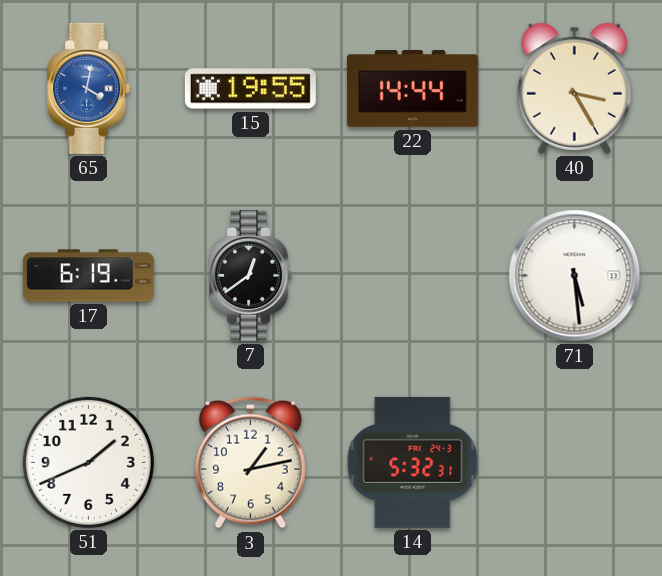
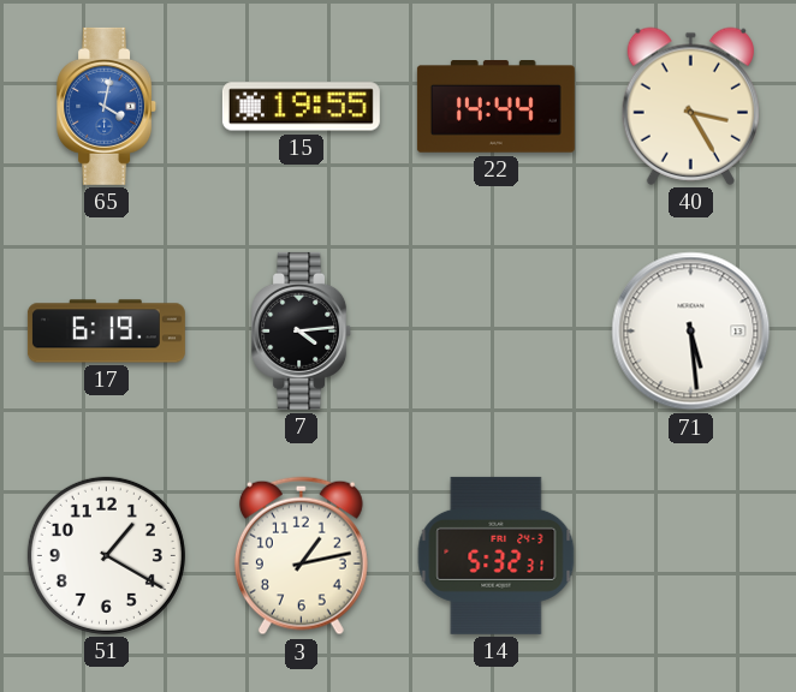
7: 12:39 -> 4:14
51: 1:41 -> 1:20
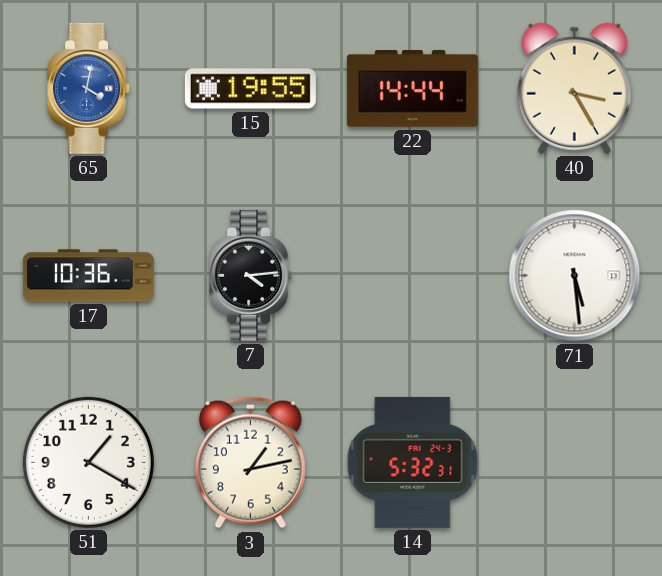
17: 6:19 -> 10:36
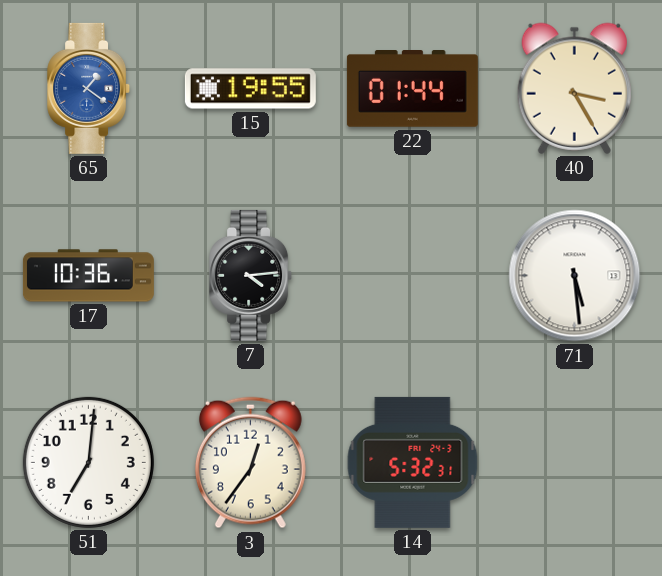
65: 4:02 -> 1:21
22: 14:44 -> 01:44
51: 1:20 -> 7:01
3: 1:13 -> 12:36
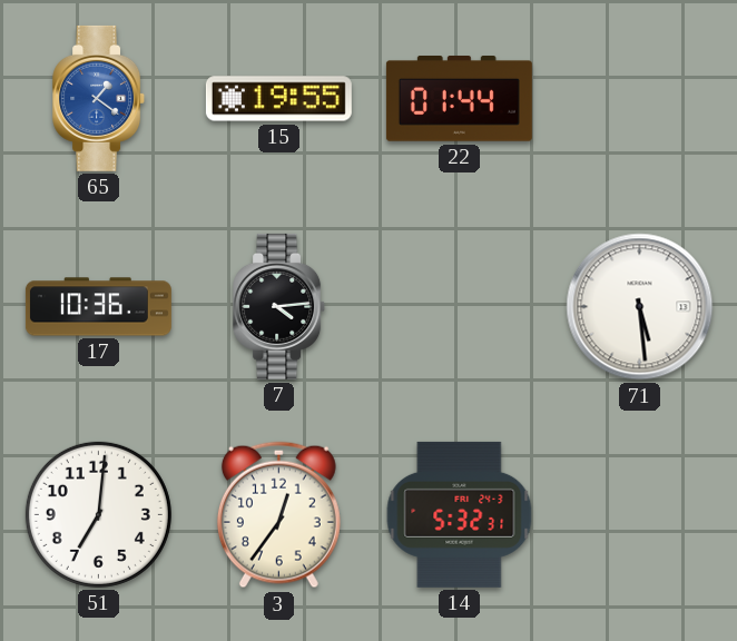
40: 3:25 -> none
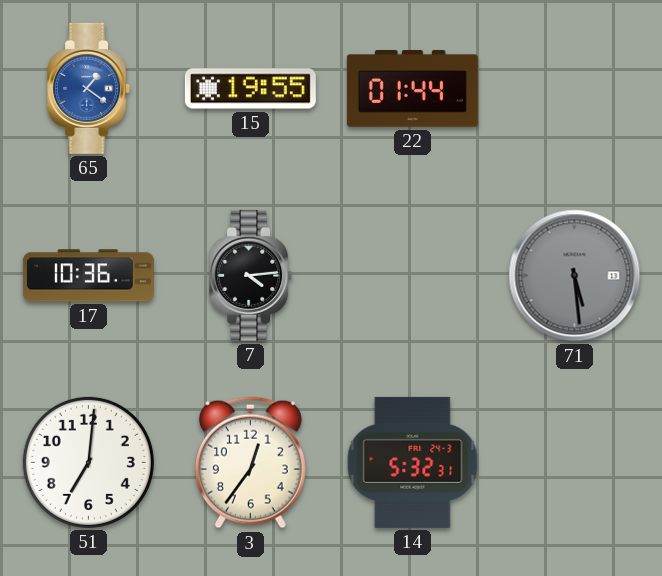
71 dial: white -> grey
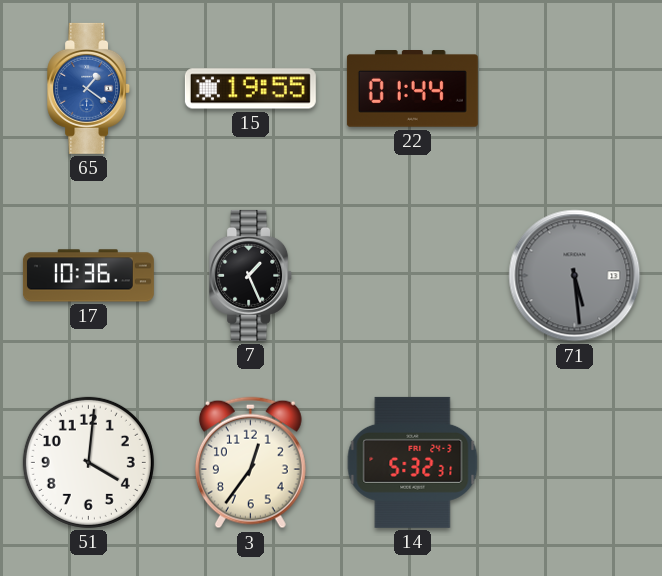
7: 4:14 -> 1:26
51: 7:01 -> 4:01
